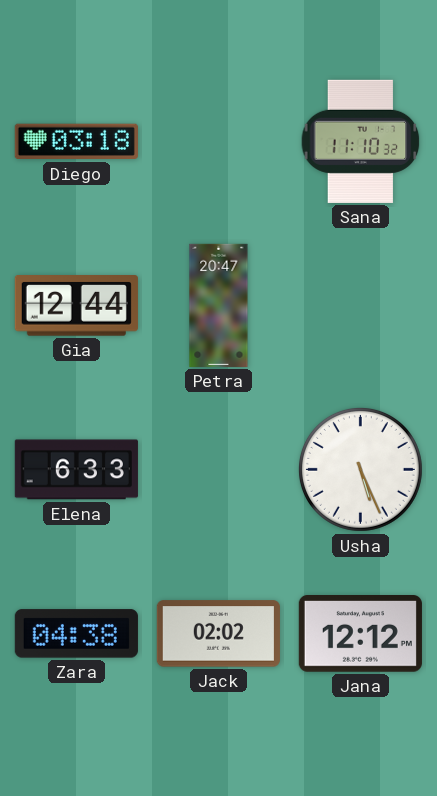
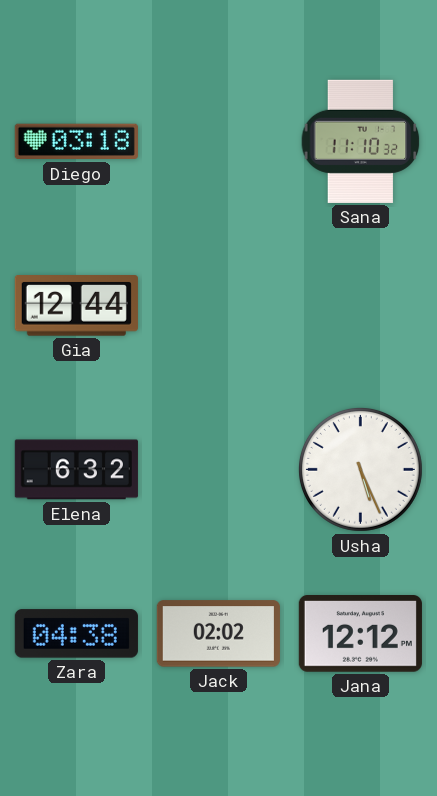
Petra: 20:47 -> none
Elena: 6:33 -> 6:32
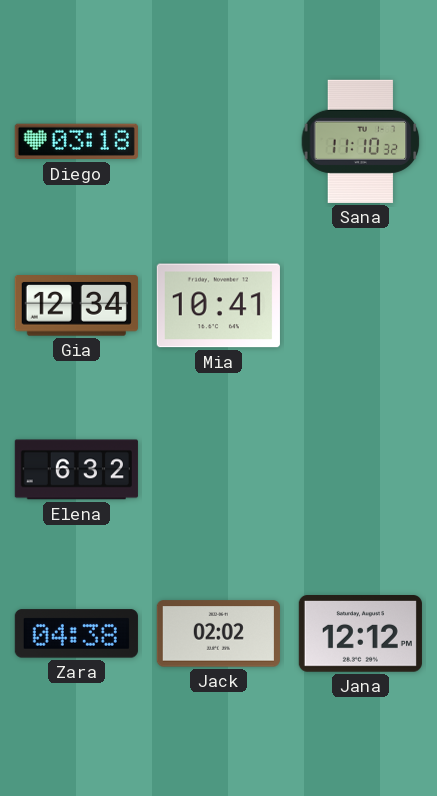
Gia: 12:44 -> 12:34
Mia: none -> 10:41
Usha: 5:26 -> none
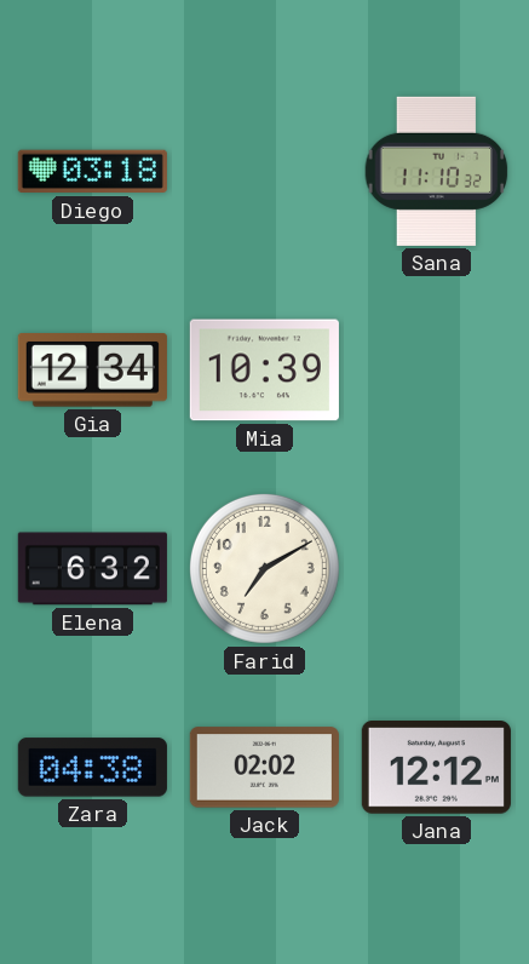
Mia: 10:41 -> 10:39
Farid: none -> 7:10
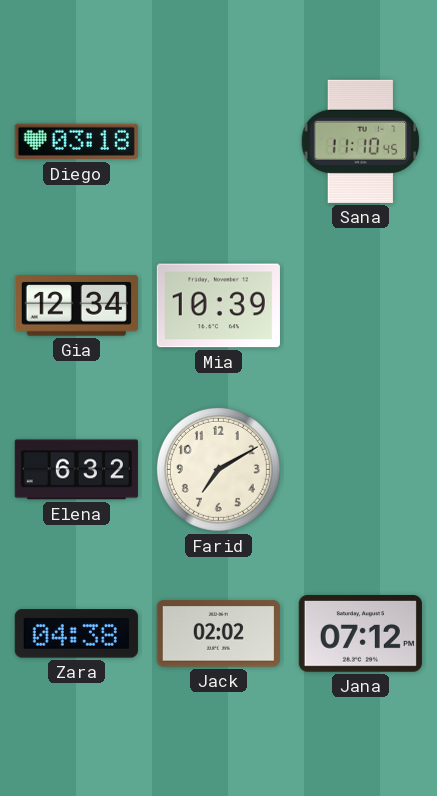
Sana: 11:10:32 -> 11:10:45
Jana: 12:12 -> 07:12
